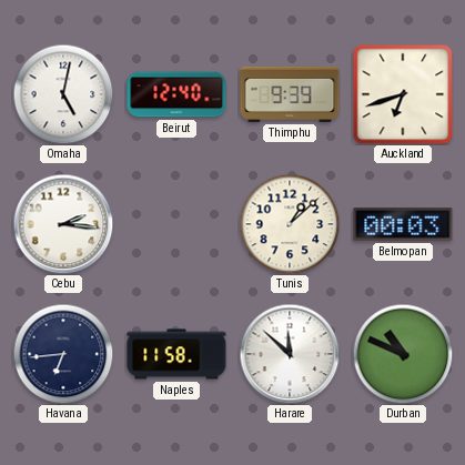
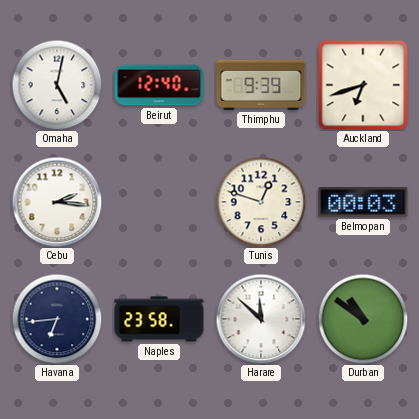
Tunis: 1:08 -> 12:48
Naples: 11:58 -> 23:58
Durban: 10:49 -> 10:51
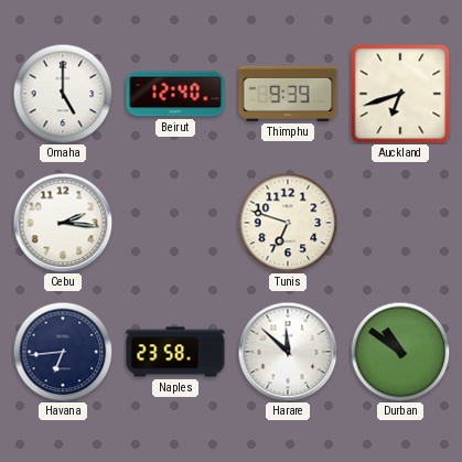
Omaha: 5:02 -> 5:00
Tunis: 12:48 -> 6:48
Belmopan: 00:03 -> none
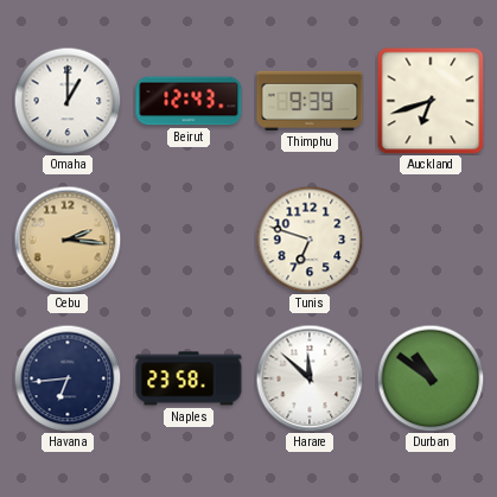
Omaha: 5:00 -> 1:00
Beirut: 12:40 -> 12:43
Cebu dial: white -> champagne
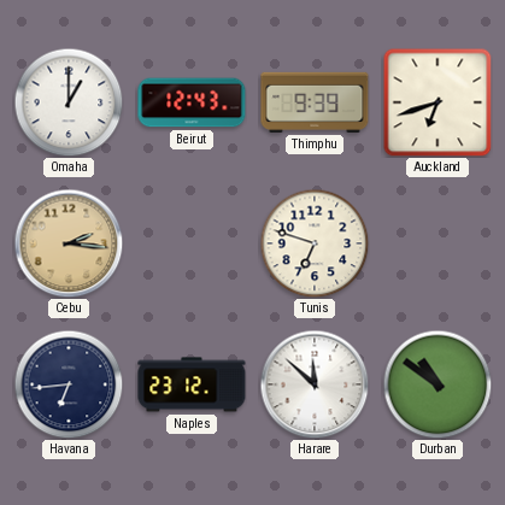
Naples: 23:58 -> 23:12
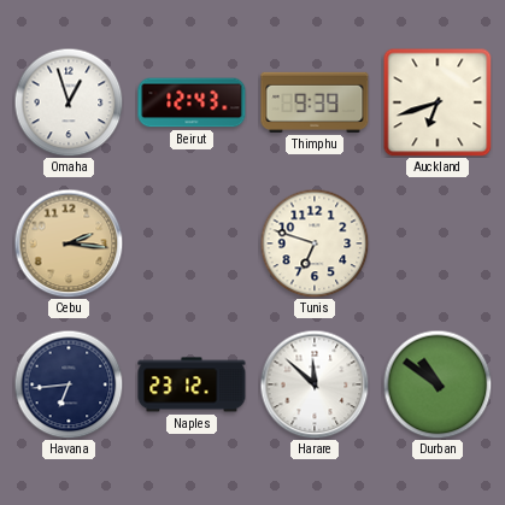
Omaha: 1:00 -> 12:57
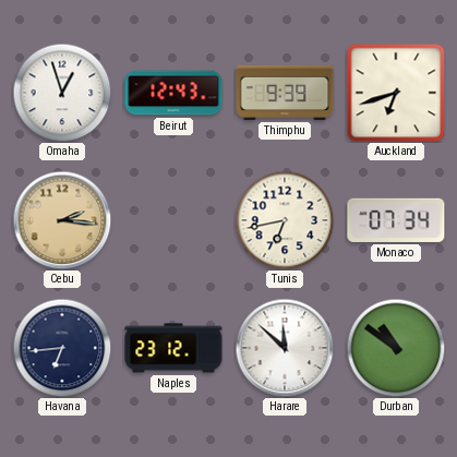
Tunis: 6:48 -> 6:43
Monaco: none -> 07:34
